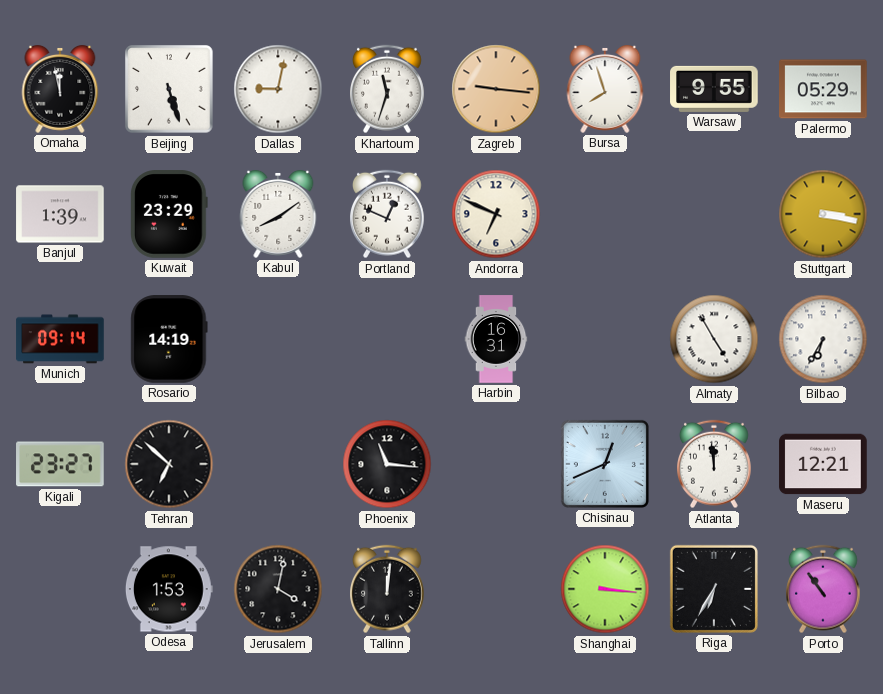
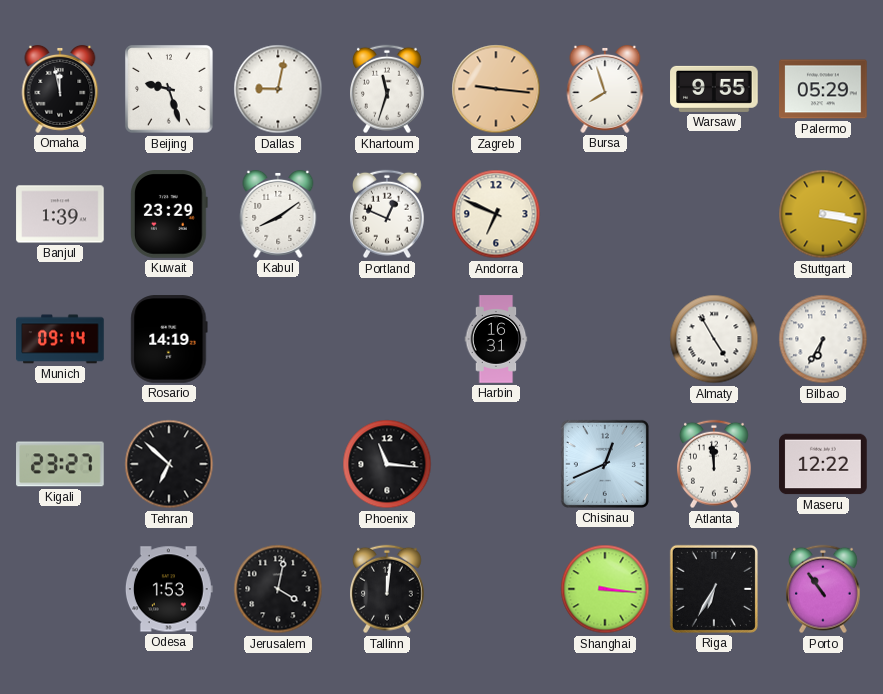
Beijing: 5:27 -> 9:27
Maseru: 12:21 -> 12:22
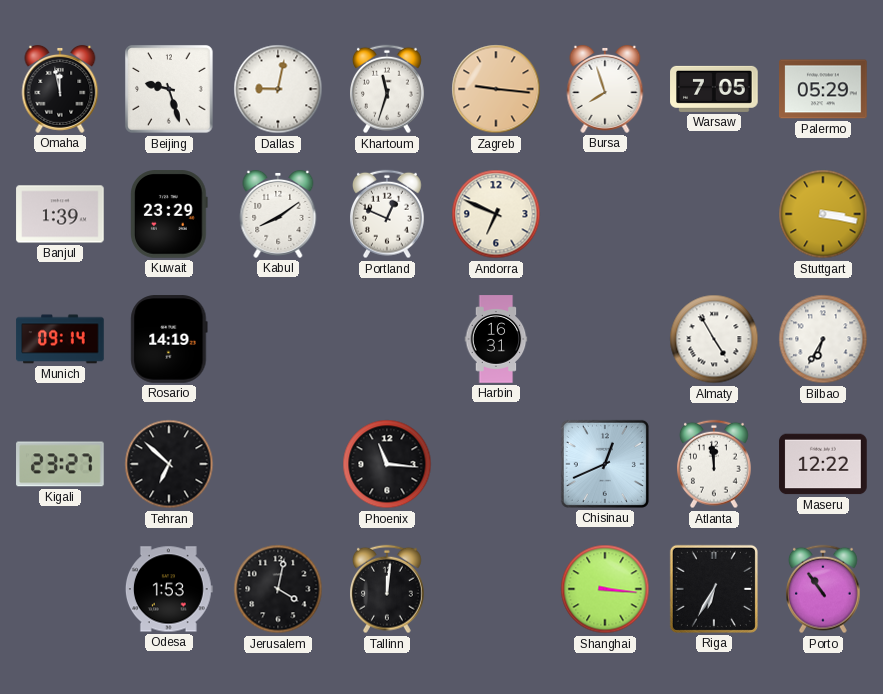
Warsaw: 9:55 -> 7:05
